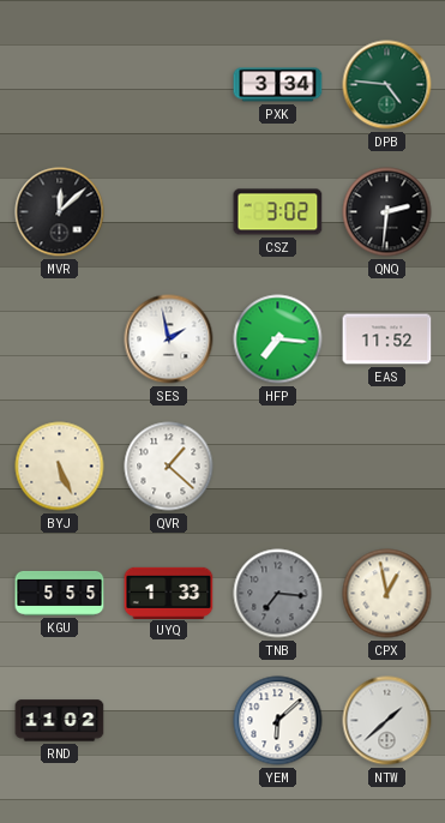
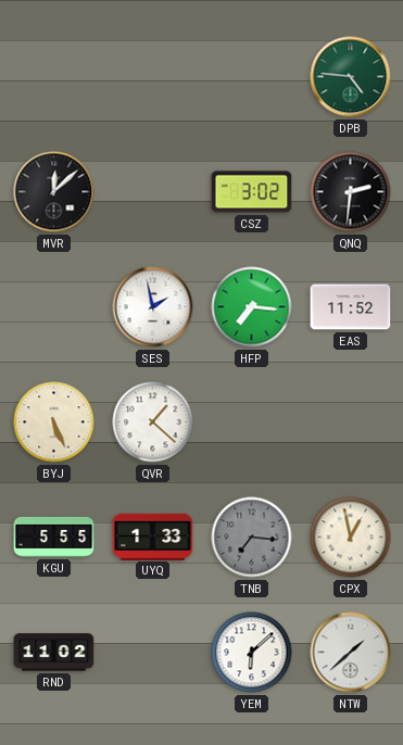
PXK: 3:34 -> none
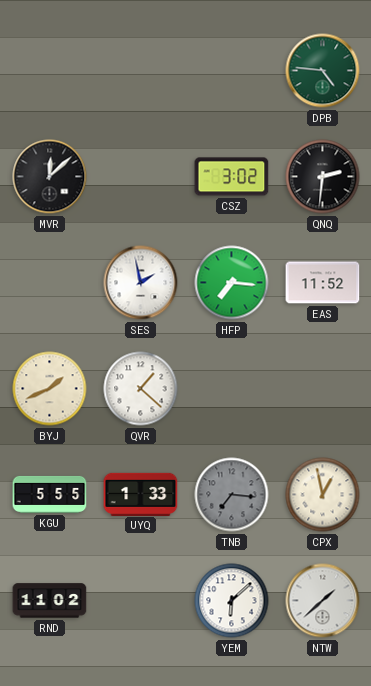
BYJ: 5:26 -> 1:41
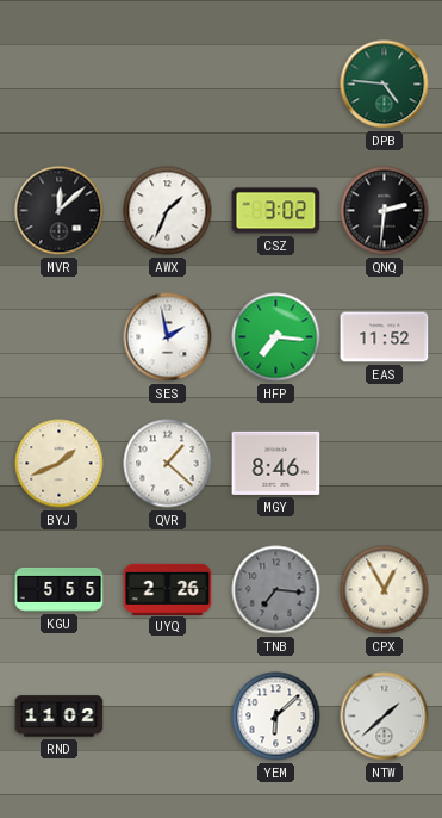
AWX: none -> 1:34
MGY: none -> 8:46
UYQ: 1:33 -> 2:26
CPX: 12:58 -> 12:55
